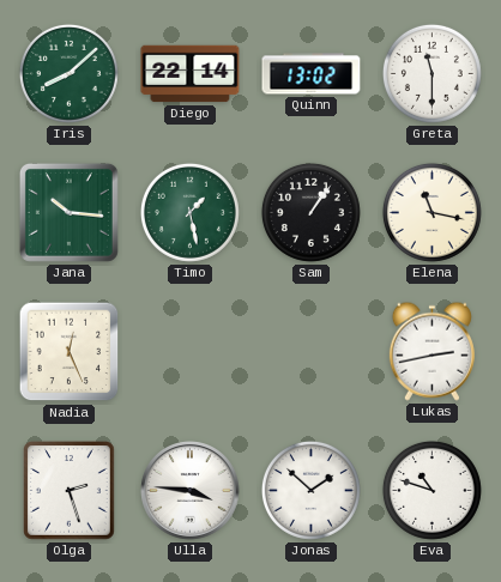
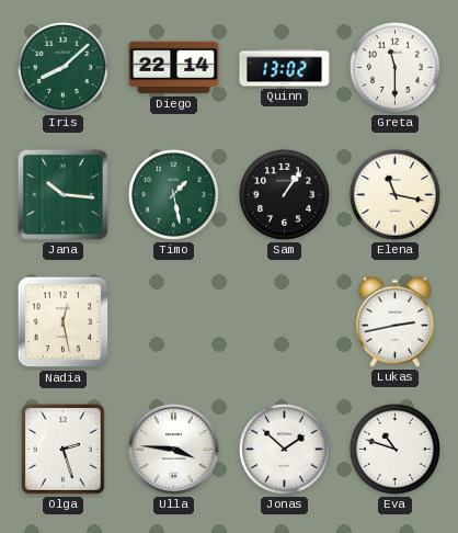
Nadia: 12:26 -> 12:28
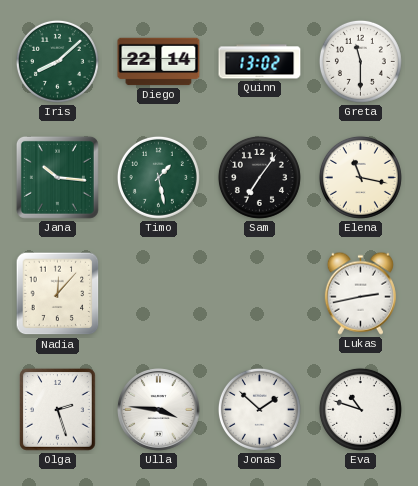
Sam: 1:06 -> 7:06
Nadia: 12:28 -> 12:07
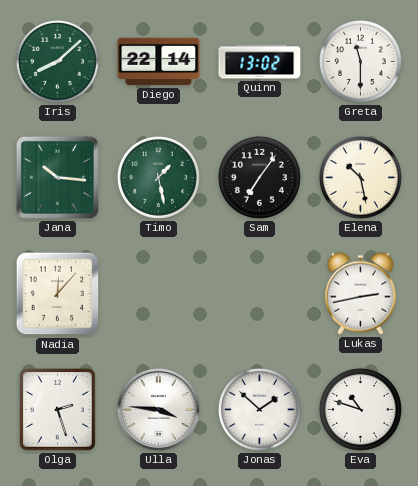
Elena: 11:17 -> 10:28
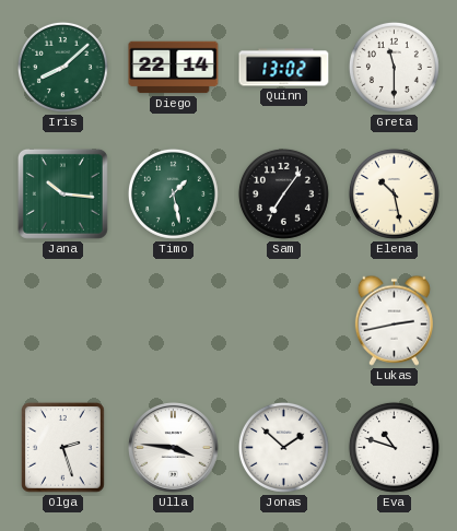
Nadia: 12:07 -> none
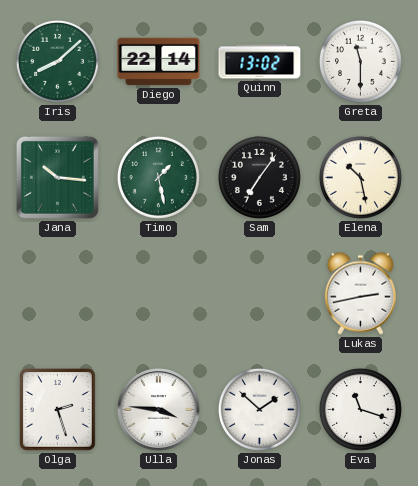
Eva: 10:48 -> 11:18
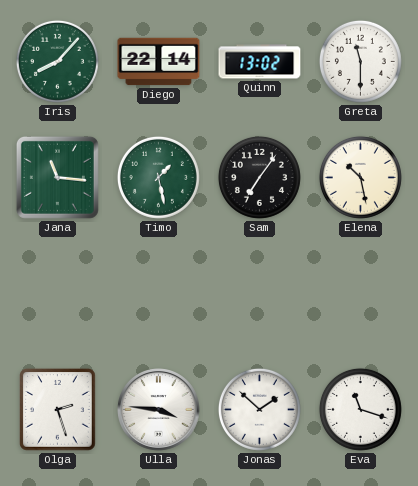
Iris: 8:08 -> 8:07
Jana: 10:16 -> 11:16
Lukas: 2:43 -> none
